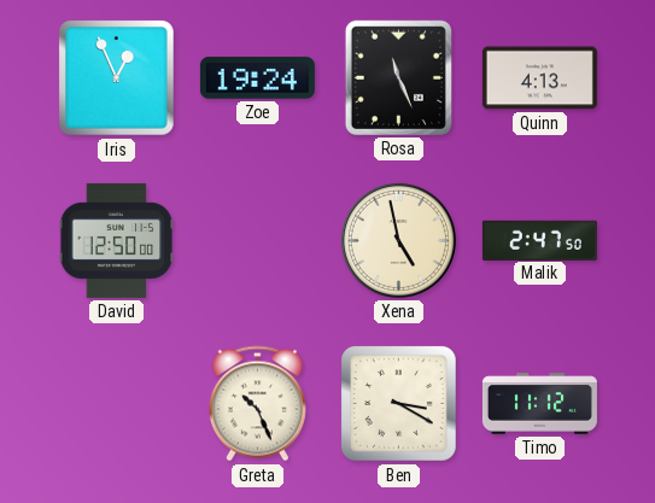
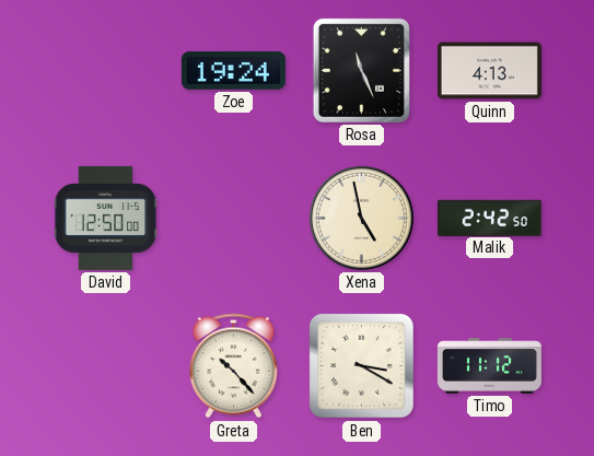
Iris: 12:56 -> none
Malik: 2:47 -> 2:42
Greta: 10:26 -> 10:23
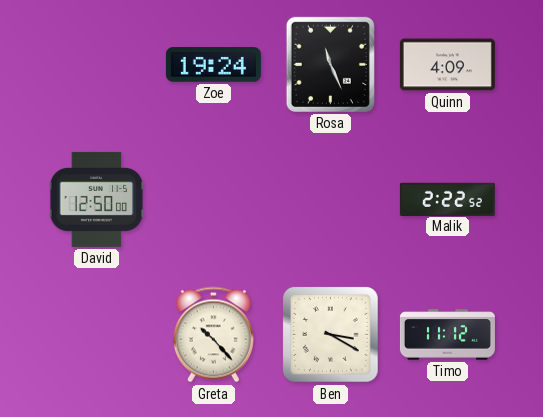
Quinn: 4:13 -> 4:09
Xena: 4:58 -> none
Malik: 2:42 -> 2:22
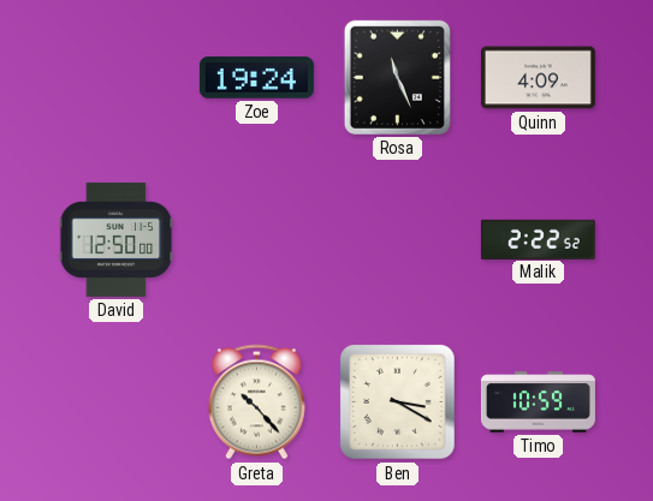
Timo: 11:12 -> 10:59
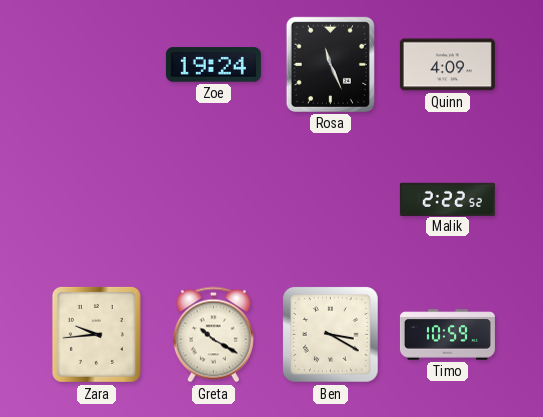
David: 12:50 -> none
Zara: none -> 9:44
Greta: 10:23 -> 10:20
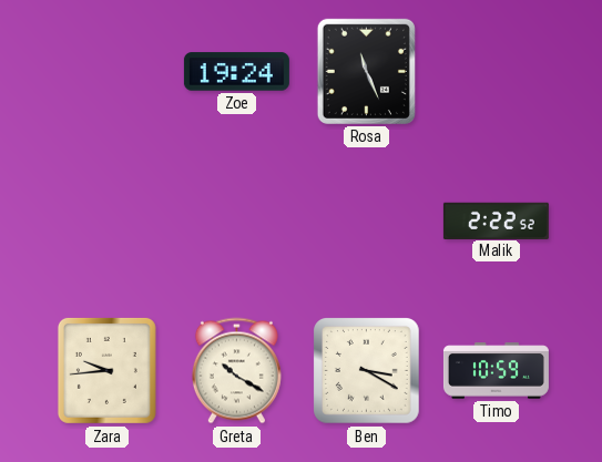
Quinn: 4:09 -> none
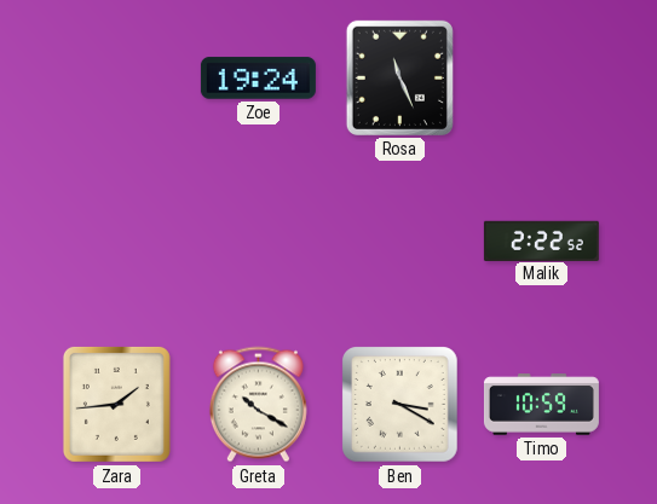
Zara: 9:44 -> 1:44
